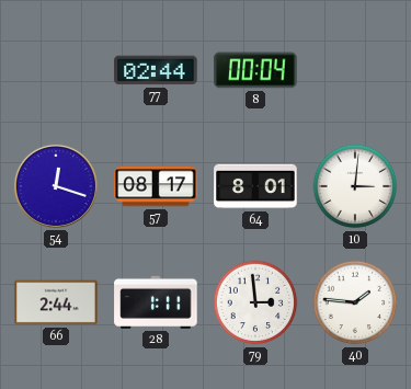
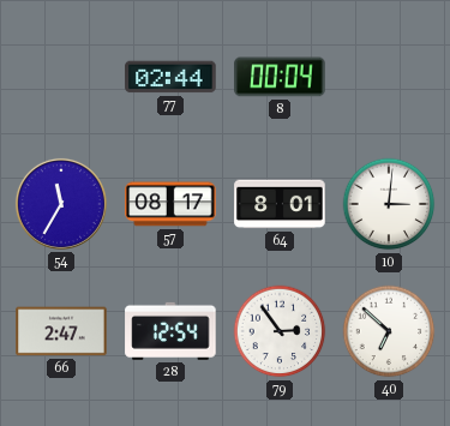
54: 12:18 -> 11:35
66: 2:44 -> 2:47
28: 1:11 -> 12:54
79: 2:59 -> 2:54
40: 1:46 -> 6:52
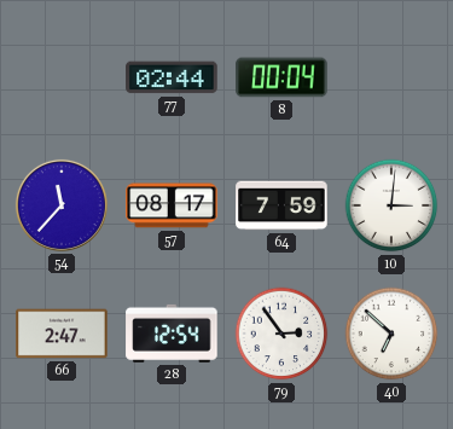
54: 11:35 -> 11:37
64: 8:01 -> 7:59
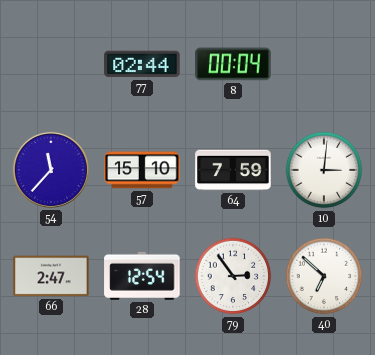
57: 08:17 -> 15:10
